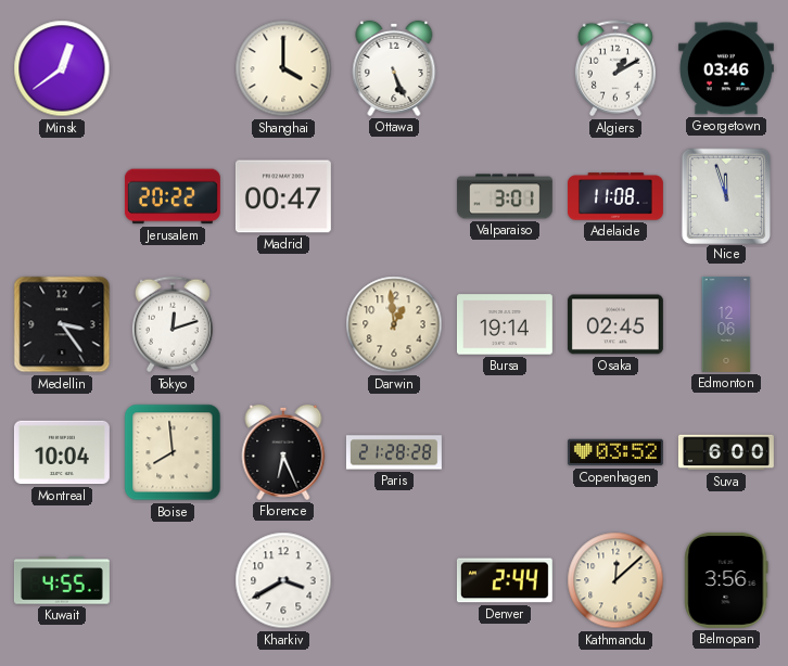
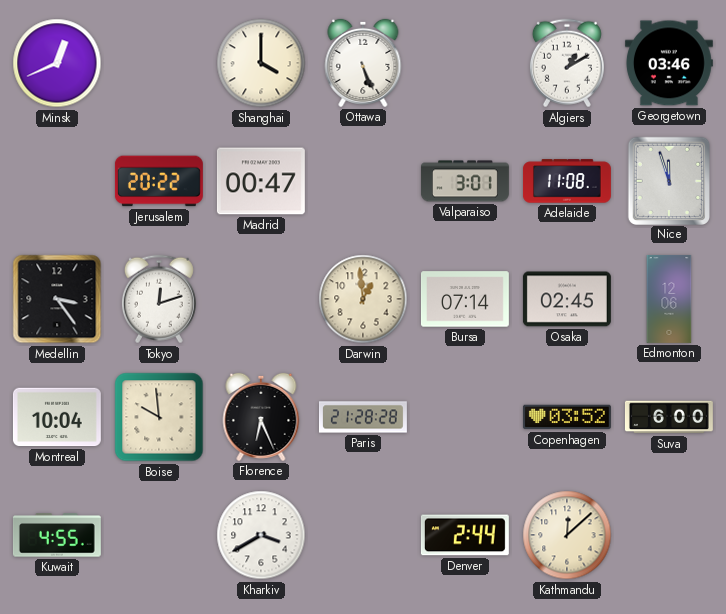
Minsk: 12:39 -> 12:41
Bursa: 19:14 -> 07:14
Boise: 7:59 -> 9:59
Belmopan: 3:56 -> none
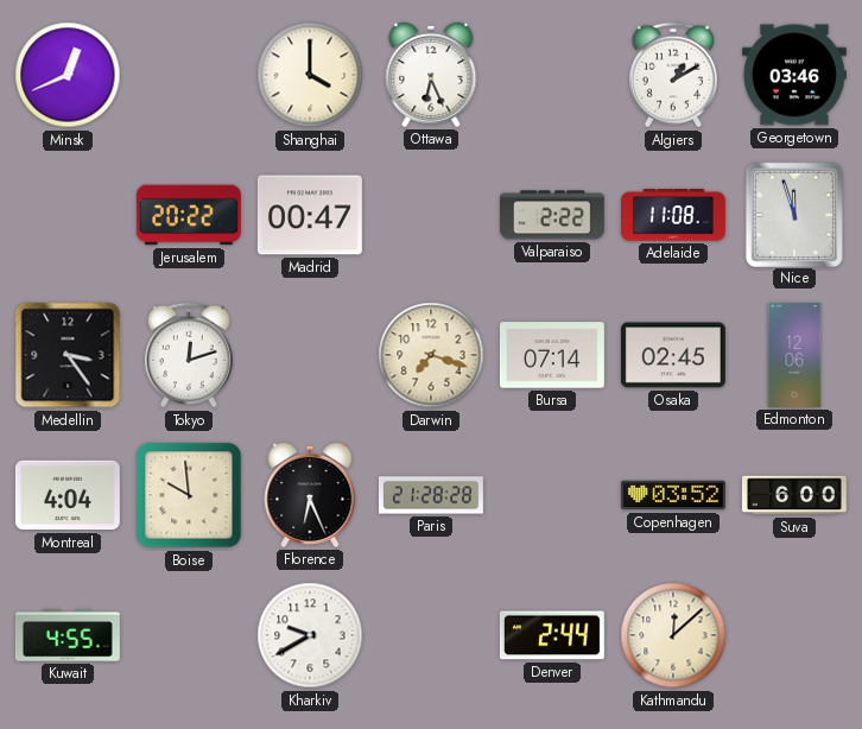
Ottawa: 5:26 -> 6:26
Valparaiso: 3:01 -> 2:22
Darwin: 12:59 -> 7:18
Montreal: 10:04 -> 4:04
Kharkiv: 3:40 -> 9:40
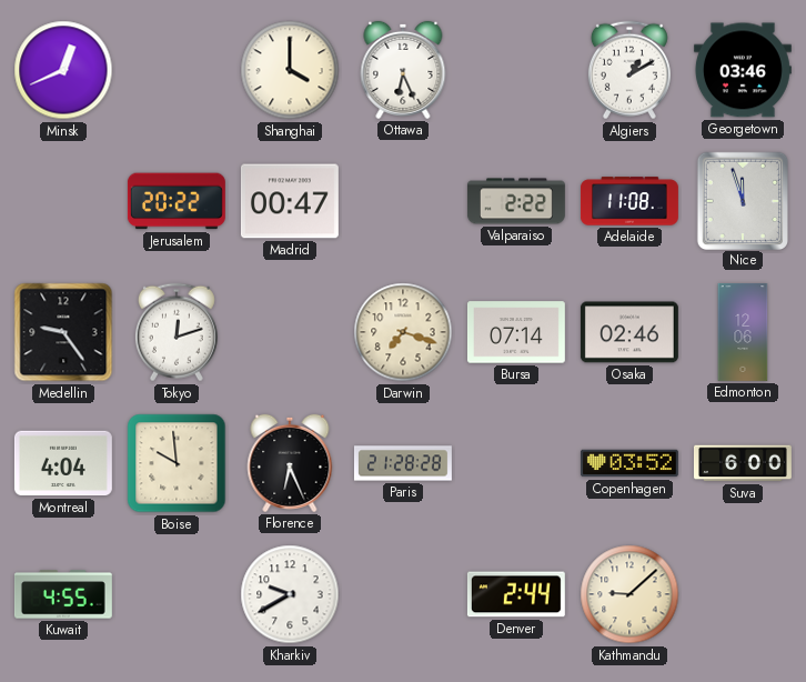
Medellin: 3:24 -> 9:24
Osaka: 02:45 -> 02:46
Kathmandu: 12:08 -> 9:08
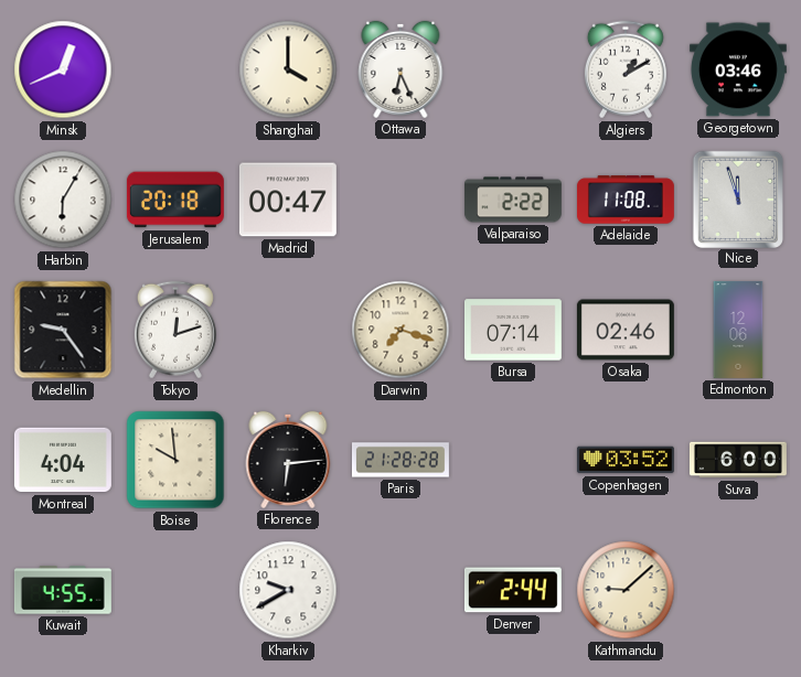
Harbin: none -> 6:05
Jerusalem: 20:22 -> 20:18
Florence: 6:26 -> 6:14
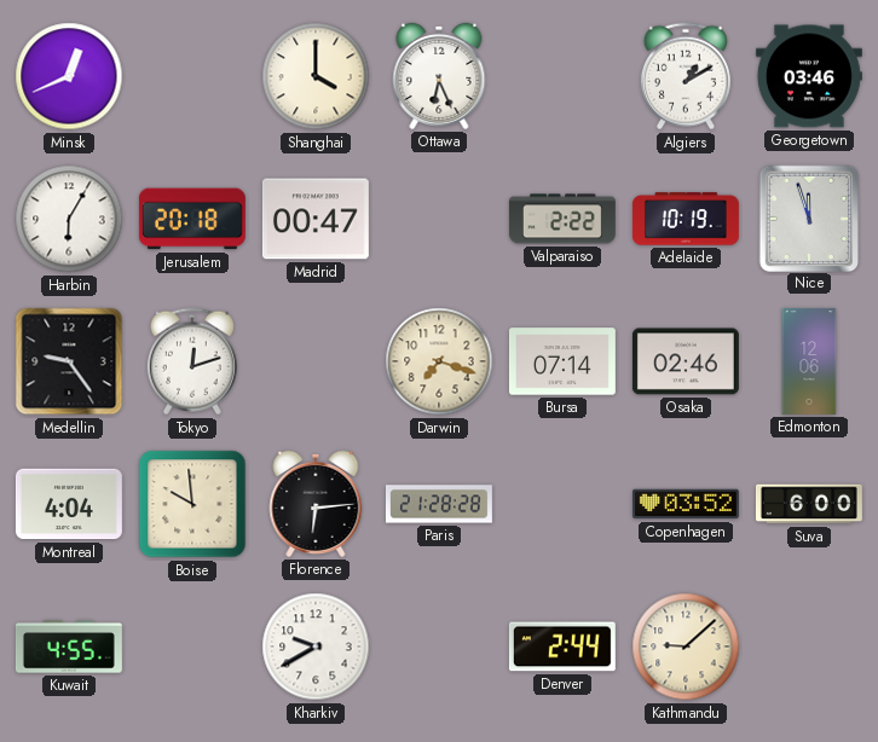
Adelaide: 11:08 -> 10:19
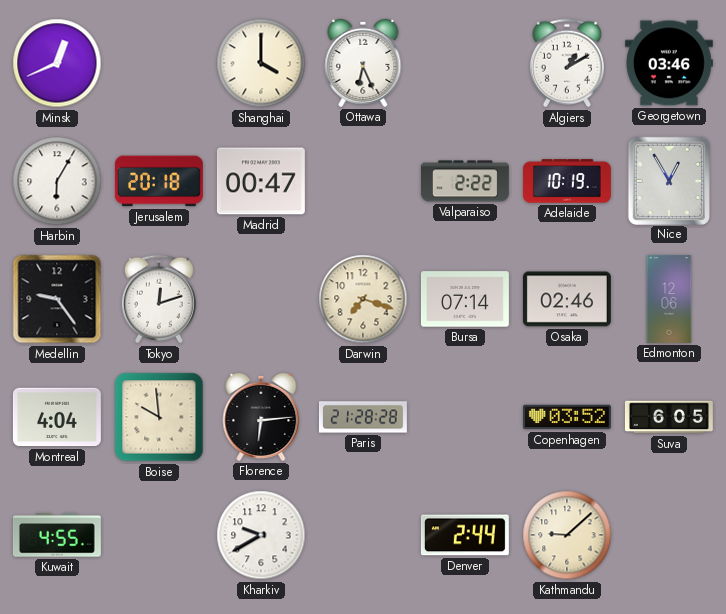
Nice: 11:57 -> 12:55
Suva: 6:00 -> 6:05
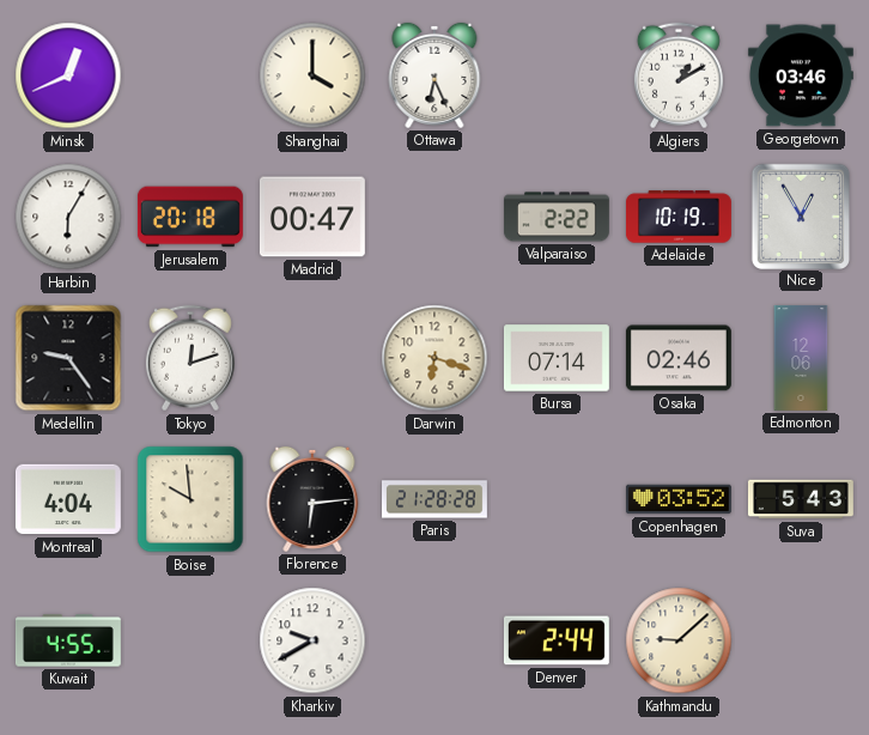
Darwin: 7:18 -> 6:18
Suva: 6:05 -> 5:43
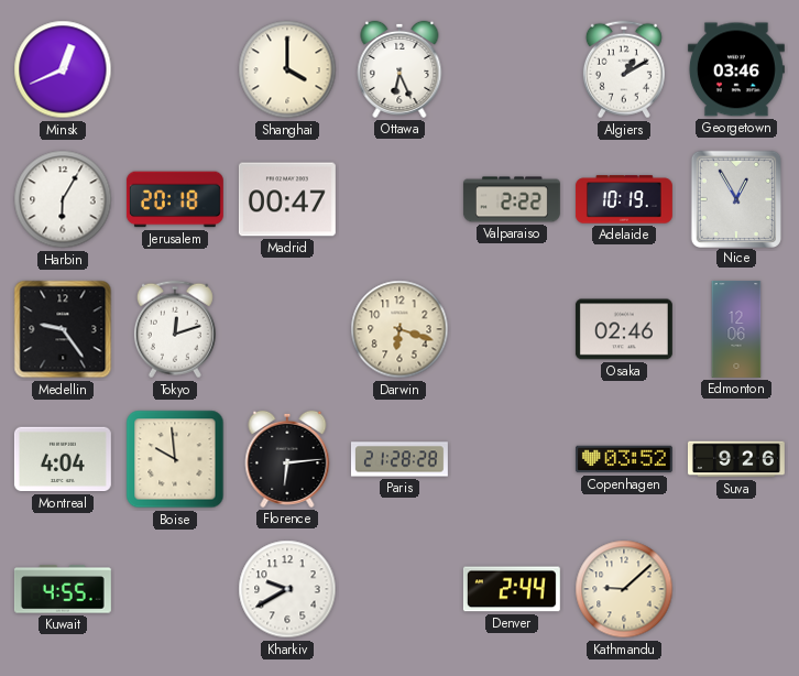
Bursa: 07:14 -> none
Suva: 5:43 -> 9:26
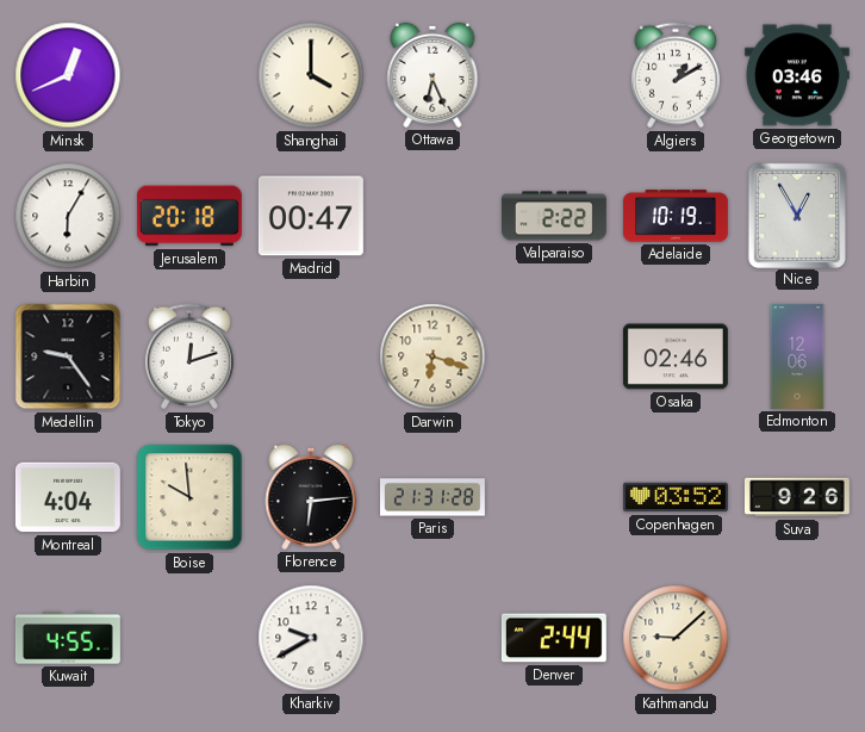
Paris: 21:28 -> 21:31
